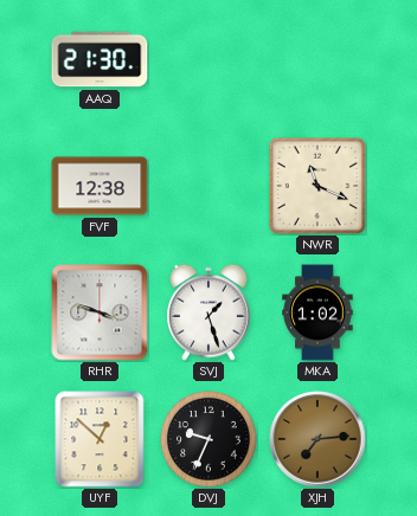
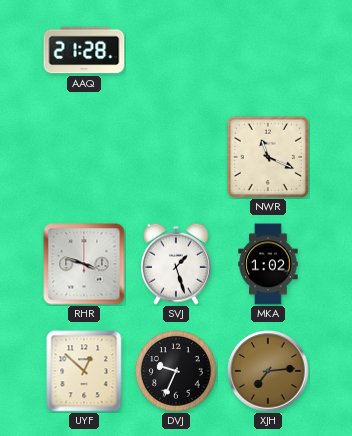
AAQ: 21:30 -> 21:28
FVF: 12:38 -> none
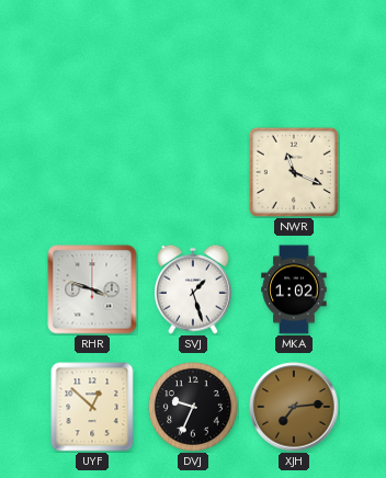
AAQ: 21:28 -> none
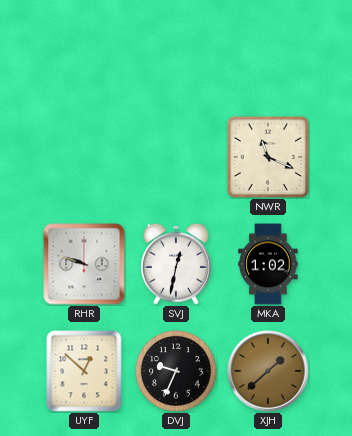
RHR: 3:48 -> 9:48
SVJ: 1:27 -> 12:32
XJH: 7:14 -> 1:38
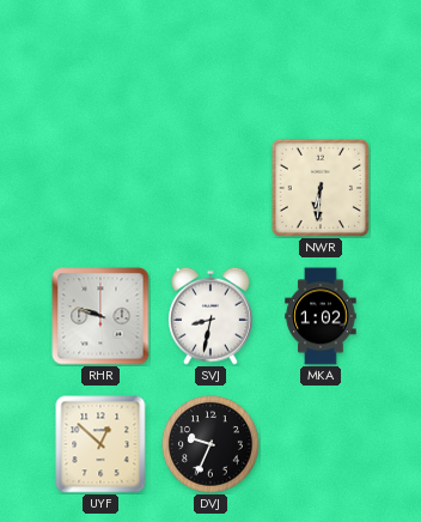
NWR: 11:19 -> 6:31
SVJ: 12:32 -> 8:32
XJH: 1:38 -> none
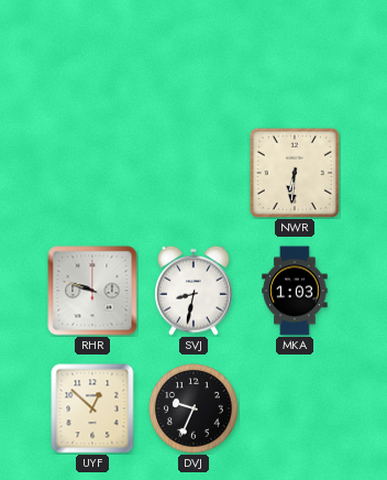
MKA: 1:02 -> 1:03
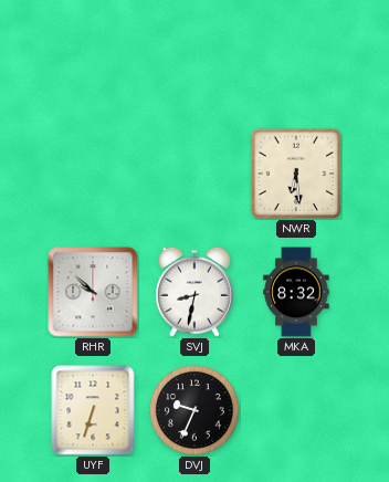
NWR: 6:31 -> 6:29
RHR: 9:48 -> 9:52
MKA: 1:03 -> 8:32
UYF: 12:52 -> 6:33
